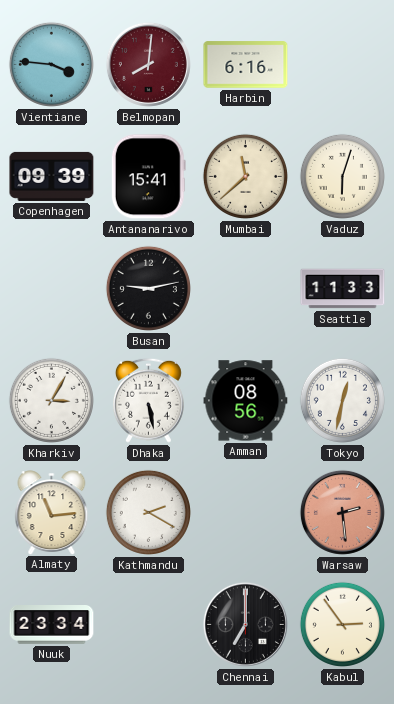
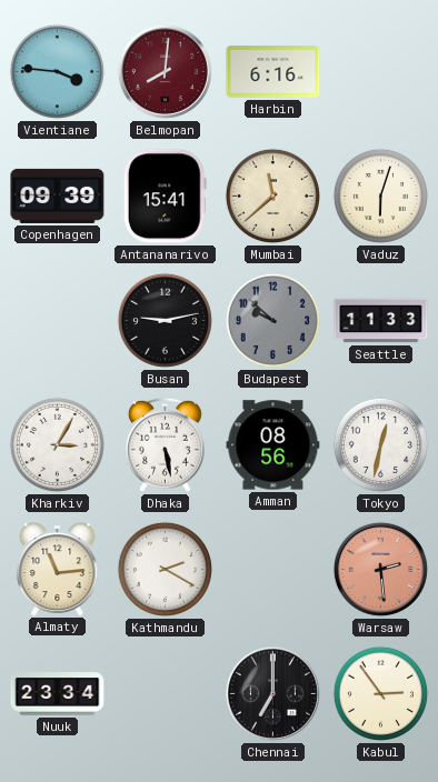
Budapest: none -> 9:52
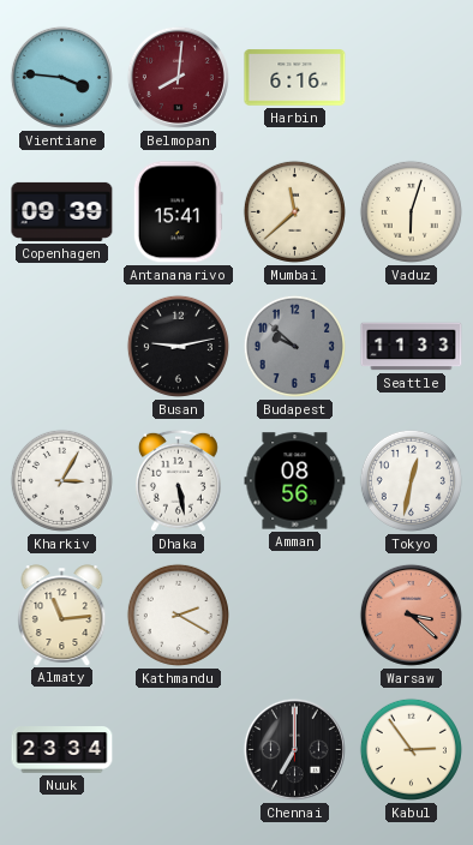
Warsaw: 2:29 -> 3:22
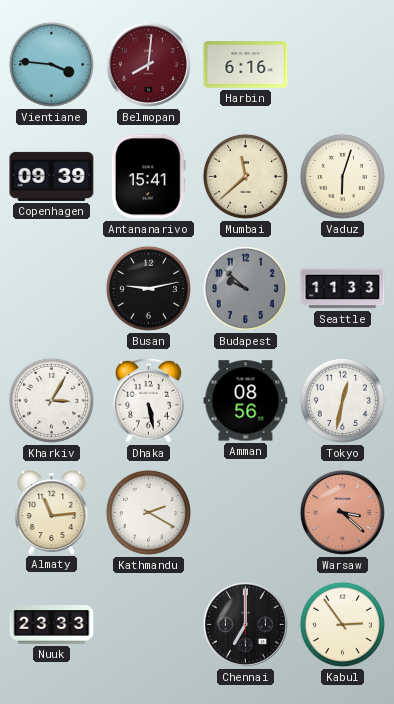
Nuuk: 23:34 -> 23:33
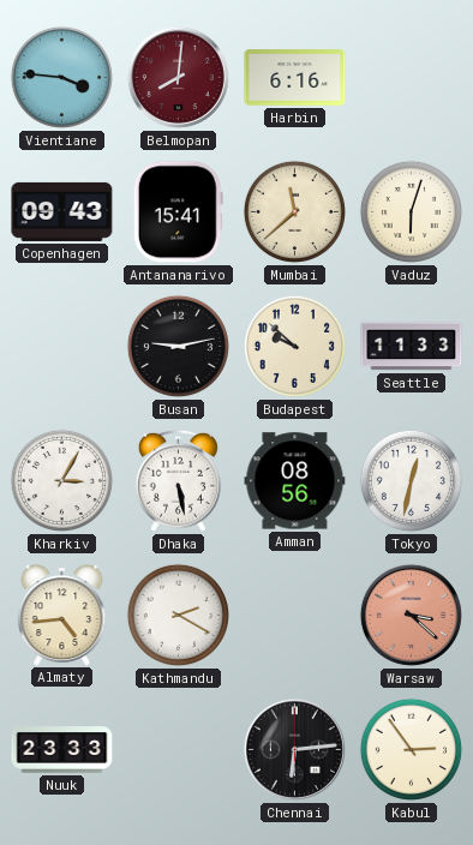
Copenhagen: 09:39 -> 09:43
Budapest dial: grey -> cream
Almaty: 11:14 -> 4:44
Chennai: 7:00 -> 6:14
